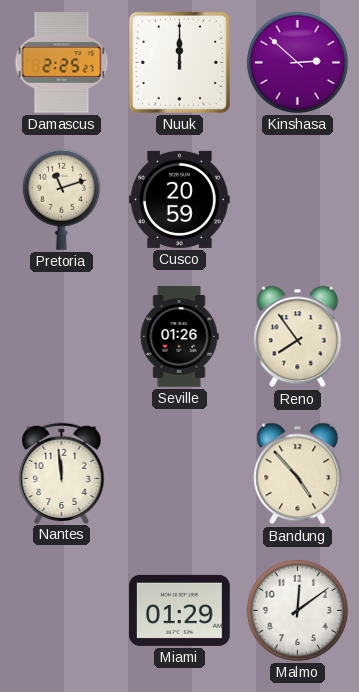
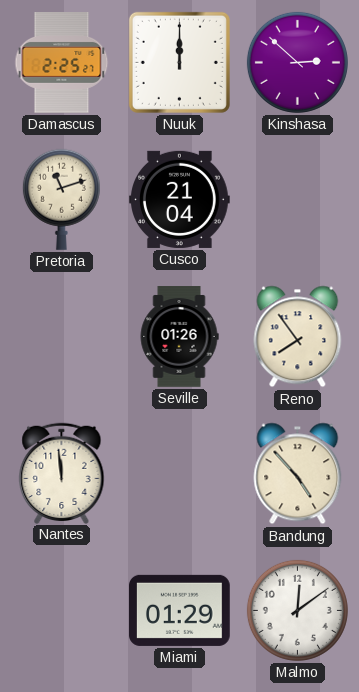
Cusco: 20:59 -> 21:04
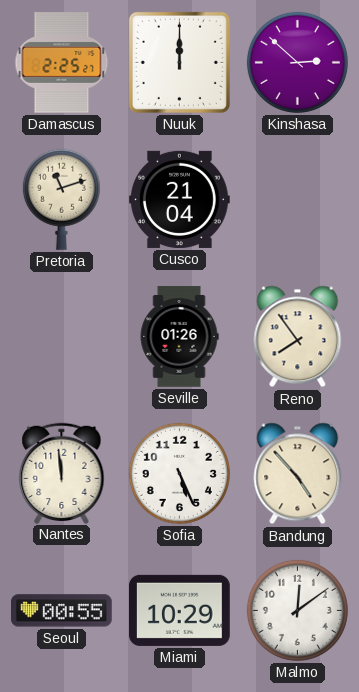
Sofia: none -> 5:26
Seoul: none -> 00:55
Miami: 01:29 -> 10:29
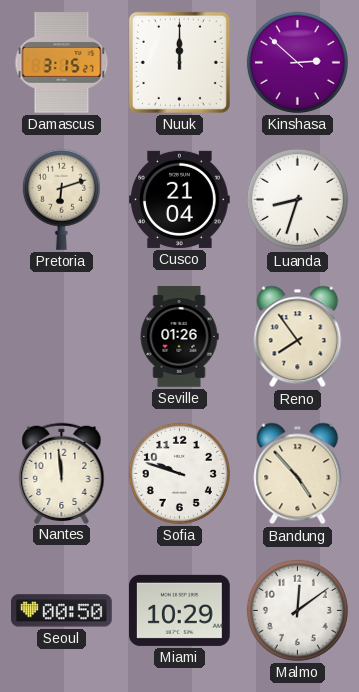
Damascus: 2:25 -> 3:15
Pretoria: 11:12 -> 6:12
Luanda: none -> 8:33
Sofia: 5:26 -> 9:48
Seoul: 00:55 -> 00:50
